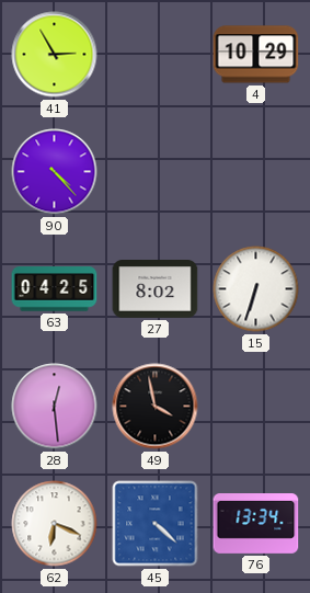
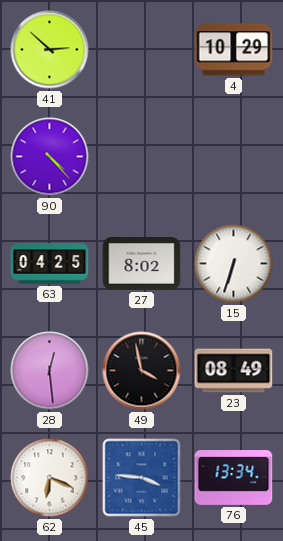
41: 2:55 -> 2:52
23: none -> 08:49
45: 4:22 -> 3:46
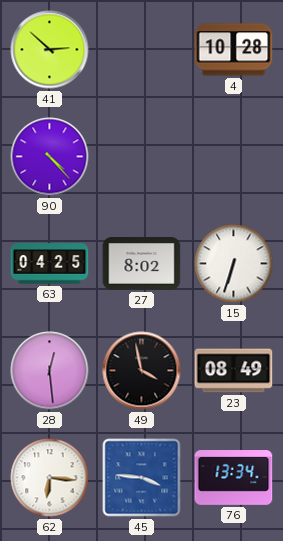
4: 10:29 -> 10:28
62: 6:19 -> 6:16
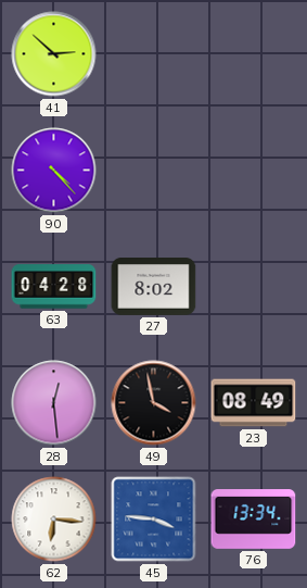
4: 10:28 -> none
63: 04:25 -> 04:28
15: 6:33 -> none
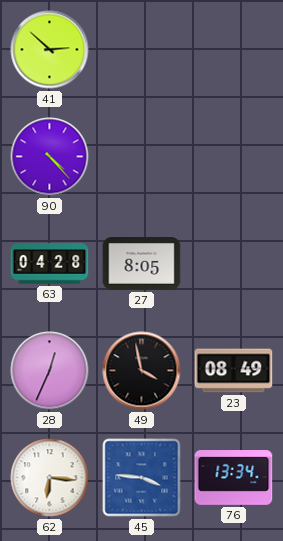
27: 8:02 -> 8:05
28: 12:29 -> 12:34
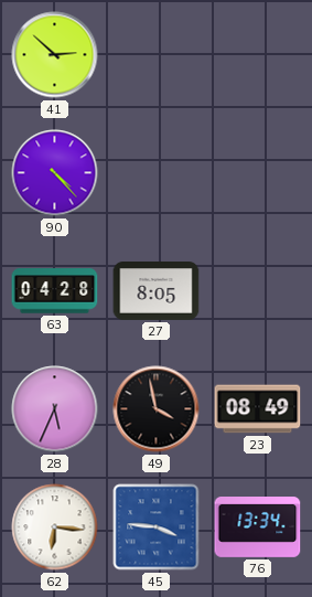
28: 12:34 -> 5:34
